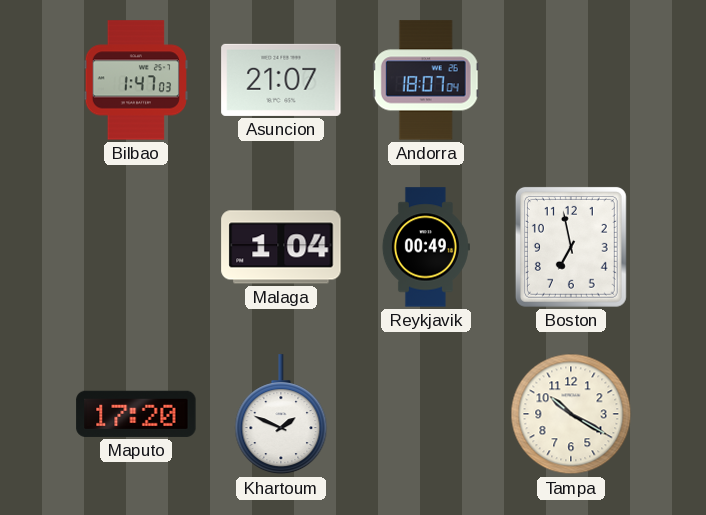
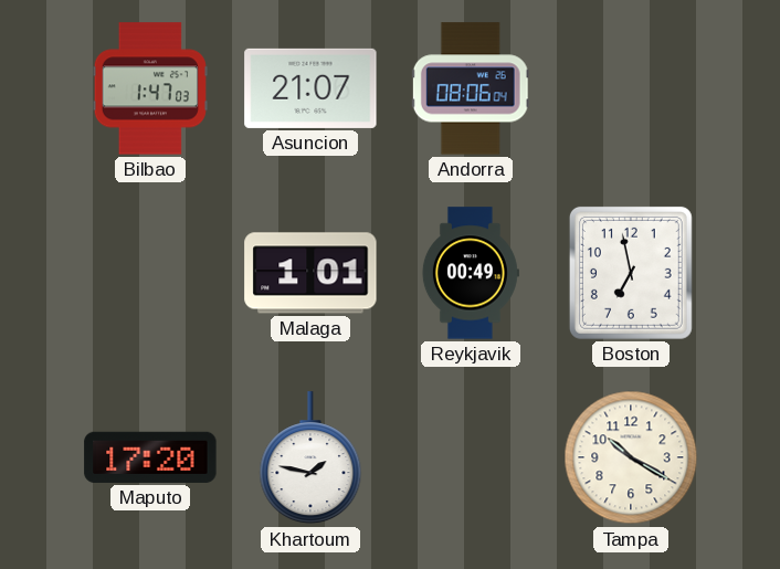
Andorra: 18:07 -> 08:06
Malaga: 1:04 -> 1:01
Khartoum: 1:49 -> 1:47
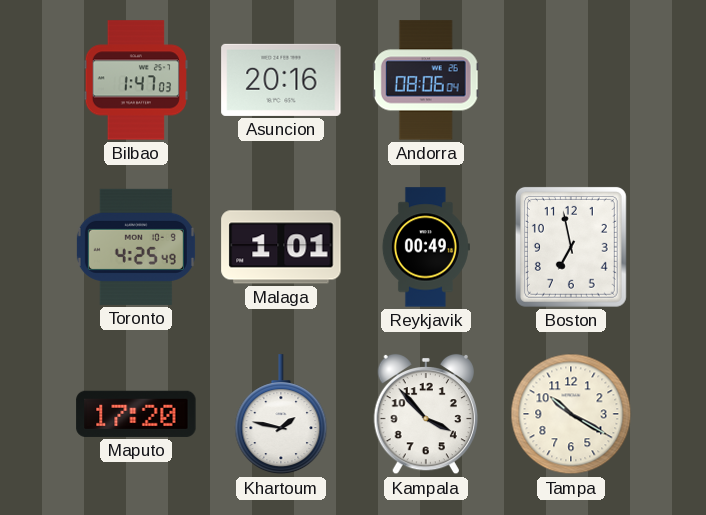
Asuncion: 21:07 -> 20:16
Toronto: none -> 4:25
Kampala: none -> 3:53
